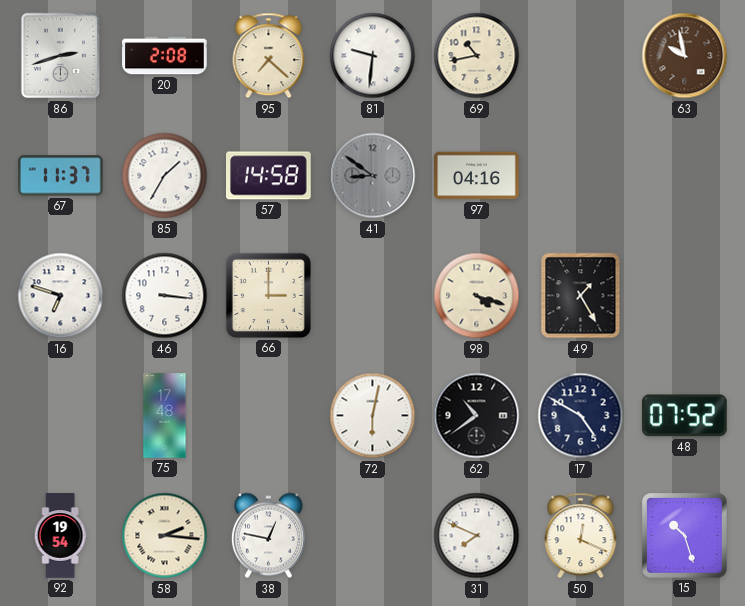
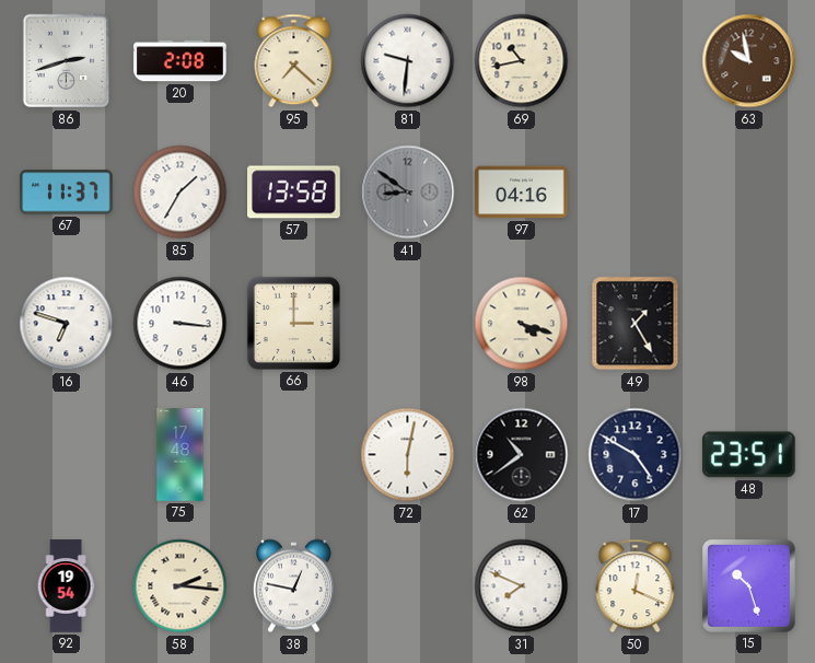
57: 14:58 -> 13:58
48: 07:52 -> 23:51
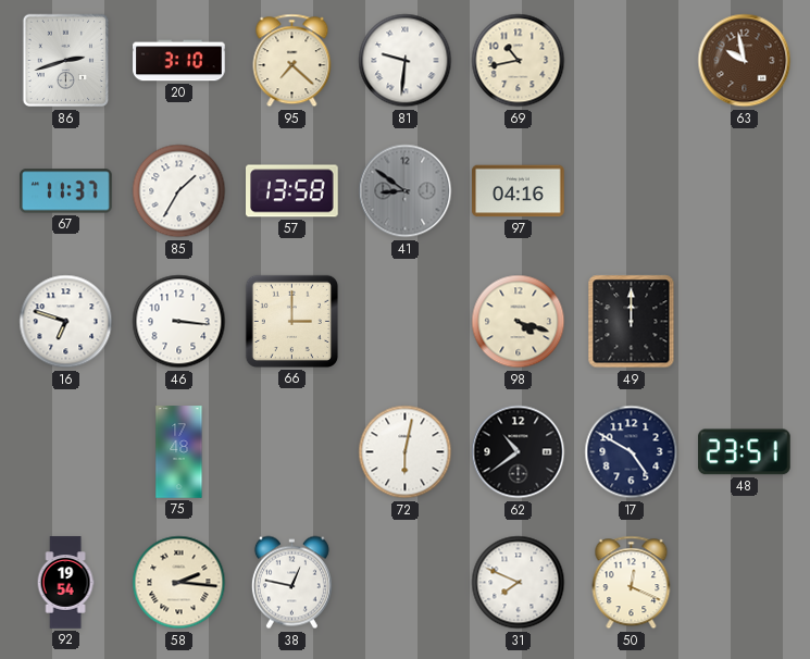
20: 2:08 -> 3:10
49: 1:25 -> 12:00
15: 10:27 -> none
